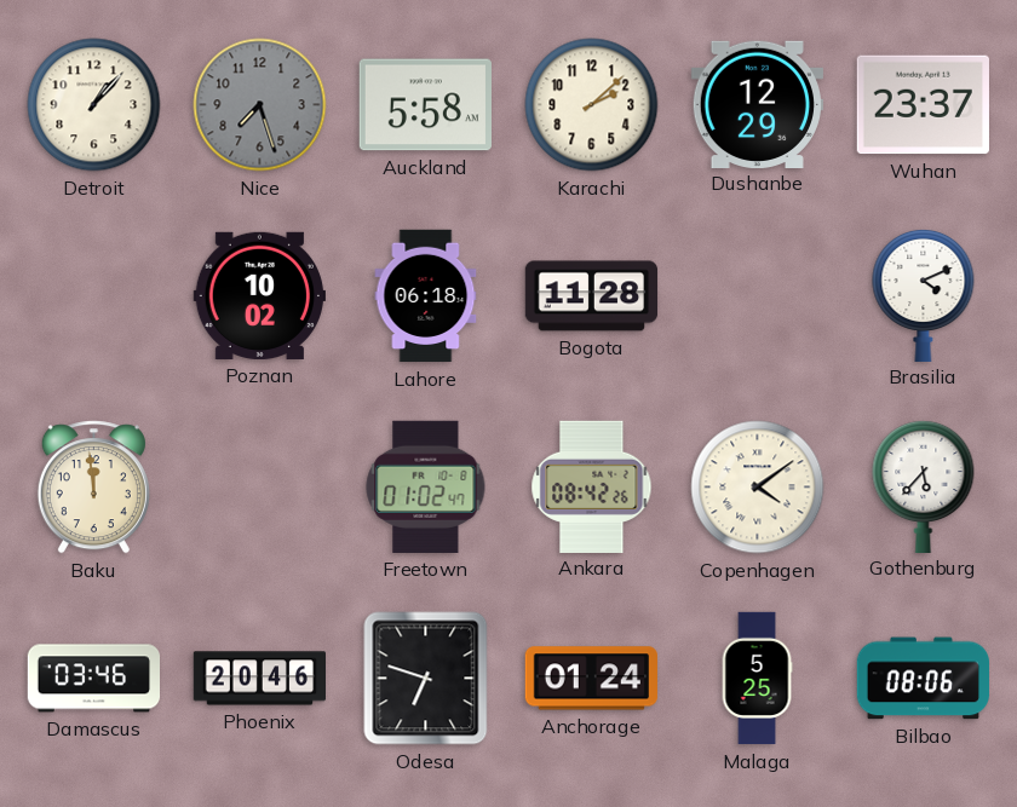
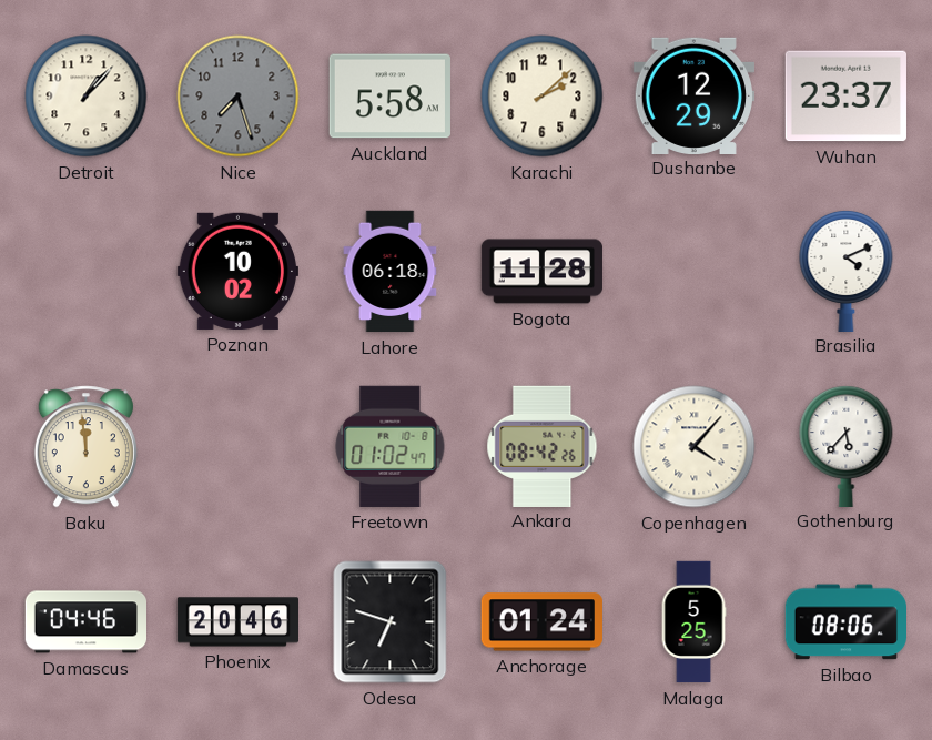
Copenhagen: 4:09 -> 4:07
Damascus: 03:46 -> 04:46
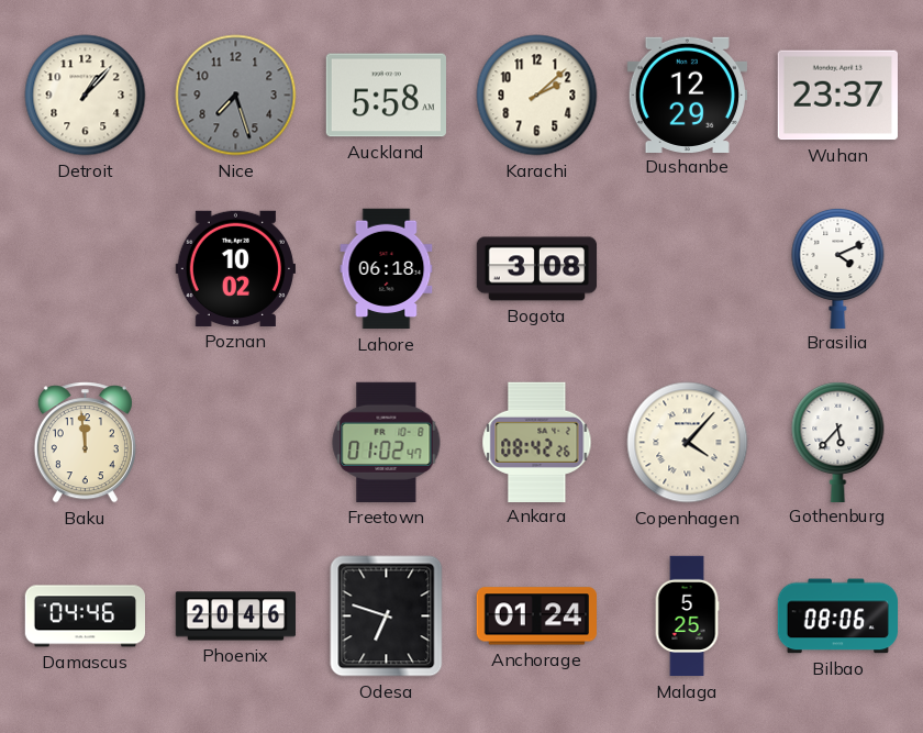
Bogota: 11:28 -> 3:08
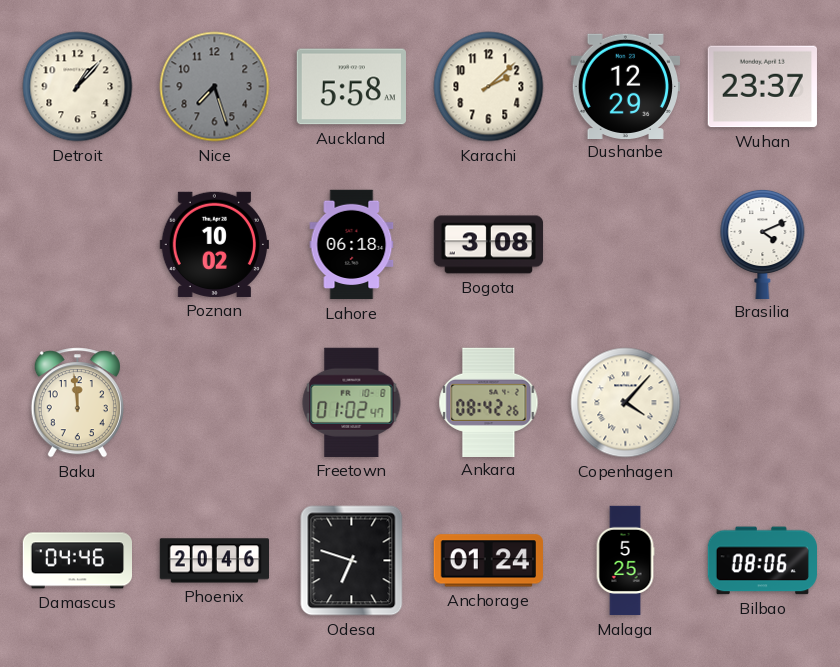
Gothenburg: 5:37 -> none
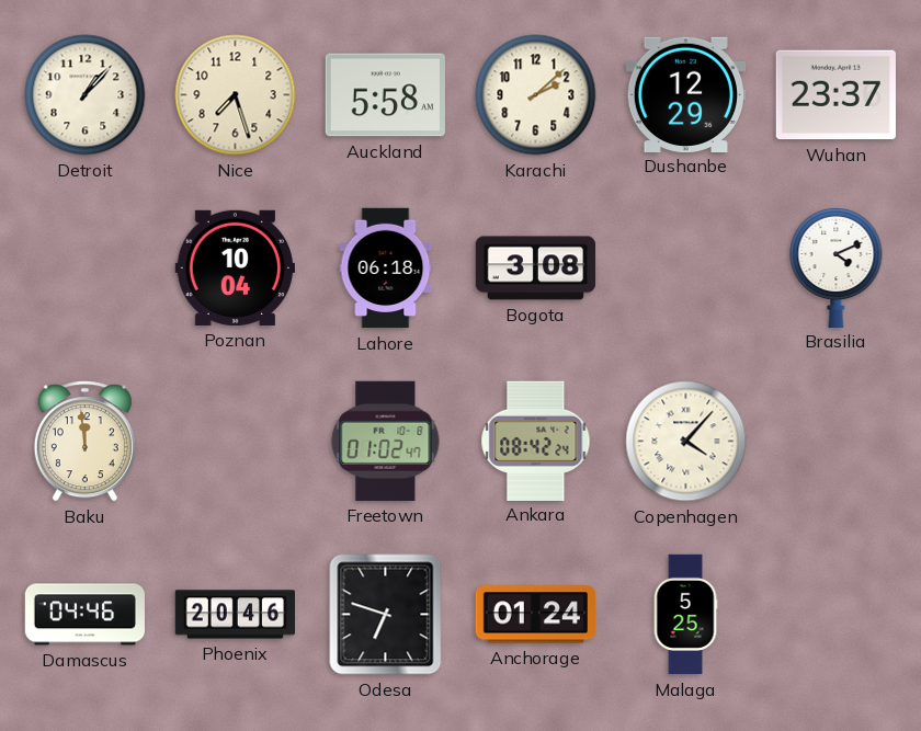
Nice dial: grey -> cream
Poznan: 10:02 -> 10:04
Ankara: 08:42:26 -> 08:42:24
Bilbao: 08:06 -> none
